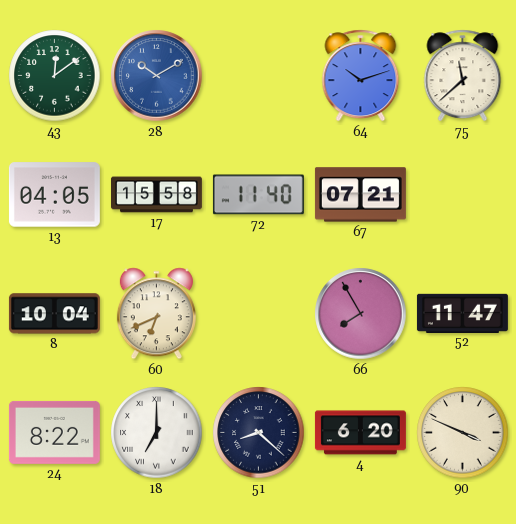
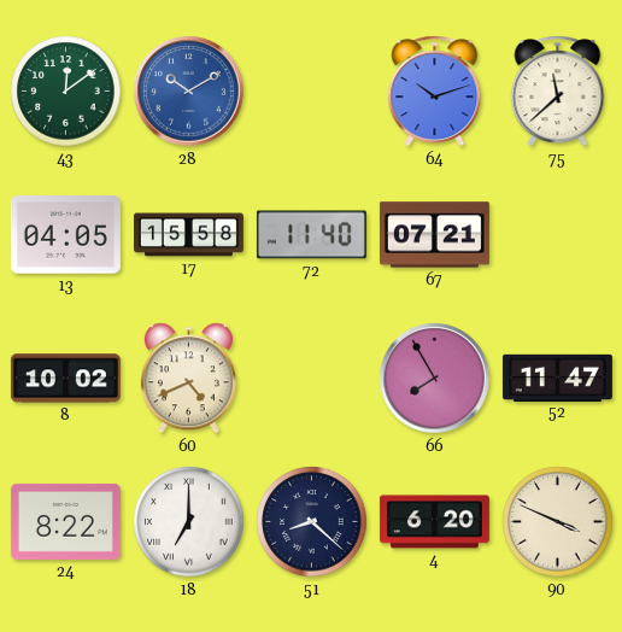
8: 10:04 -> 10:02
60: 6:41 -> 4:41
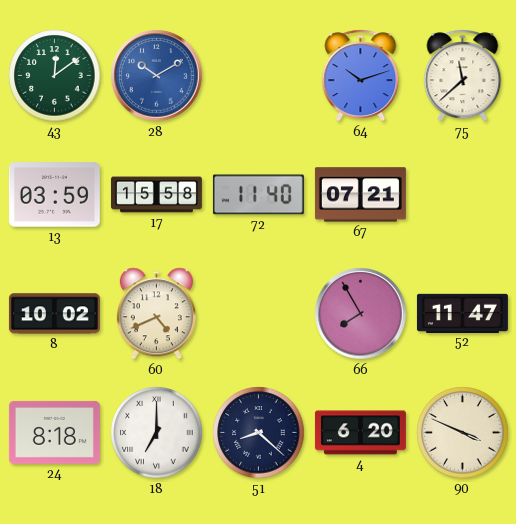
13: 04:05 -> 03:59
24: 8:22 -> 8:18
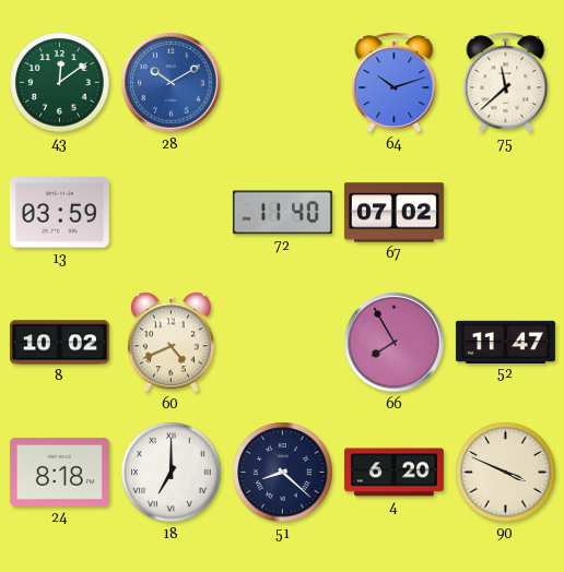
17: 15:58 -> none
67: 07:21 -> 07:02
